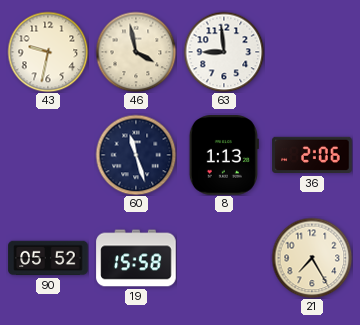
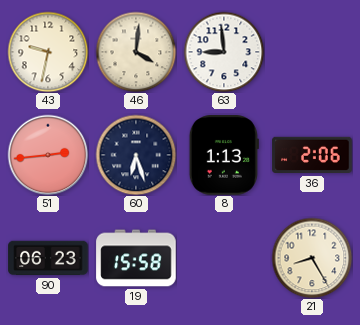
46: 3:58 -> 4:01
51: none -> 2:44
60: 11:27 -> 6:27
90: 05:52 -> 06:23
21: 7:25 -> 8:25
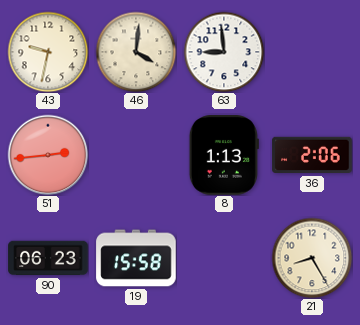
60: 6:27 -> none
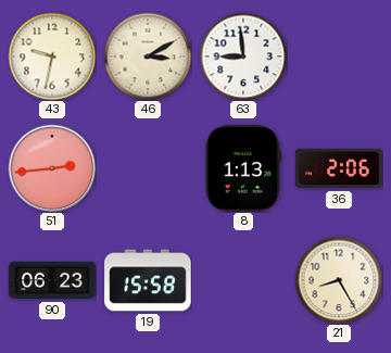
46: 4:01 -> 3:10
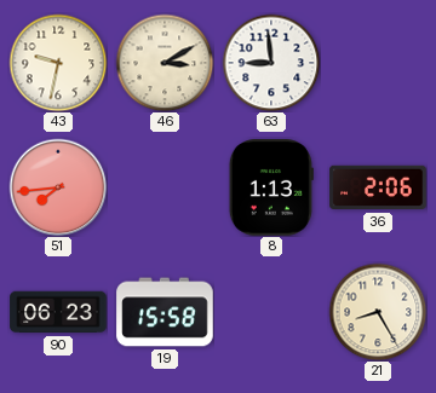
51: 2:44 -> 7:44
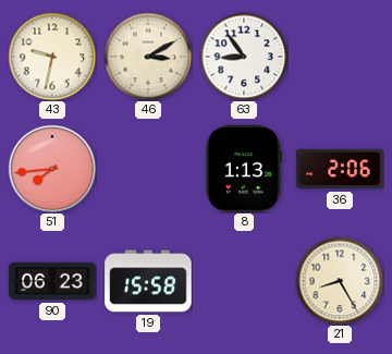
63: 8:59 -> 8:54
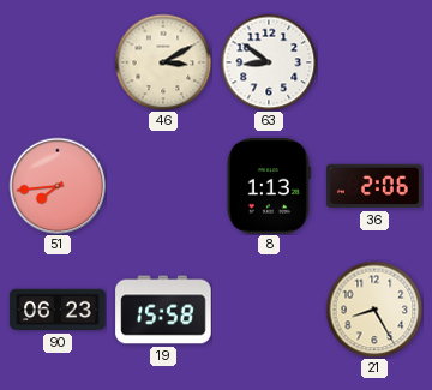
43: 9:32 -> none
63: 8:54 -> 8:51
